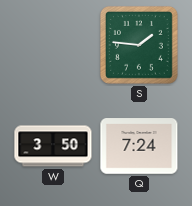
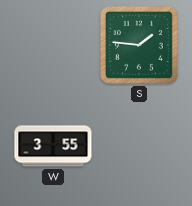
W: 3:50 -> 3:55
Q: 7:24 -> none
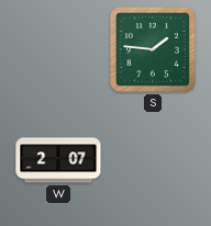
W: 3:55 -> 2:07
